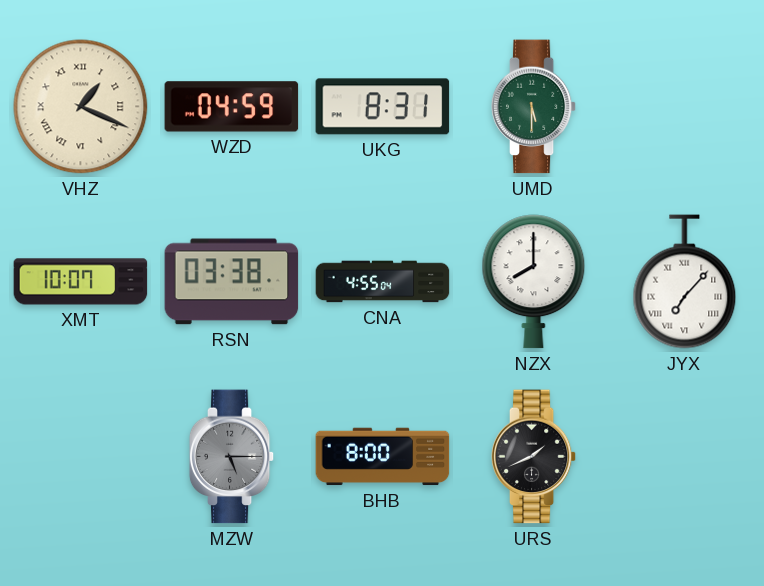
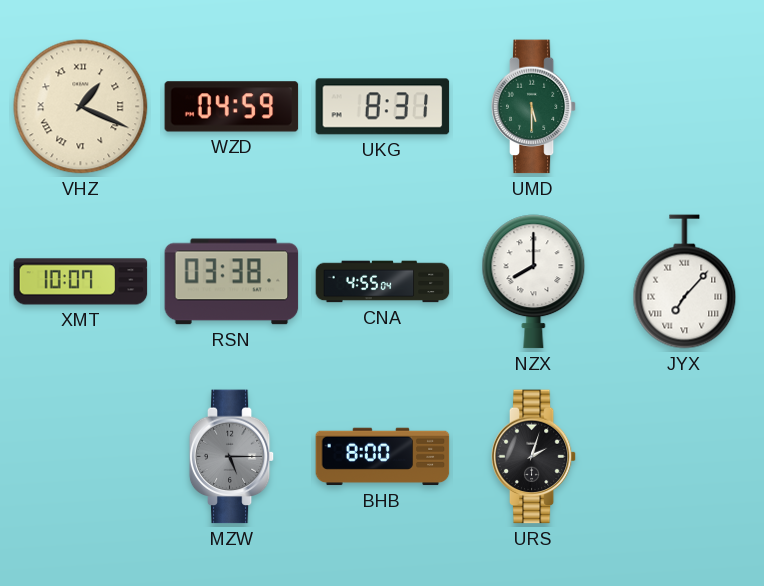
URS: 1:41 -> 2:03
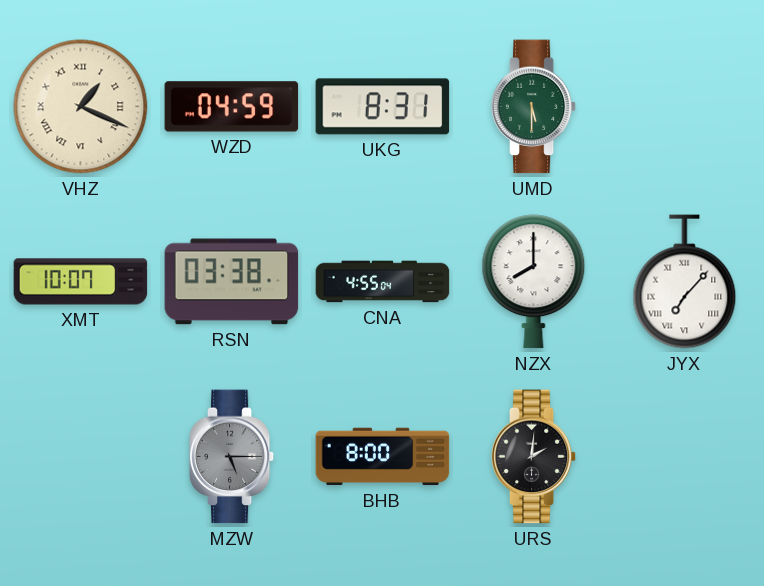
URS: 2:03 -> 2:01
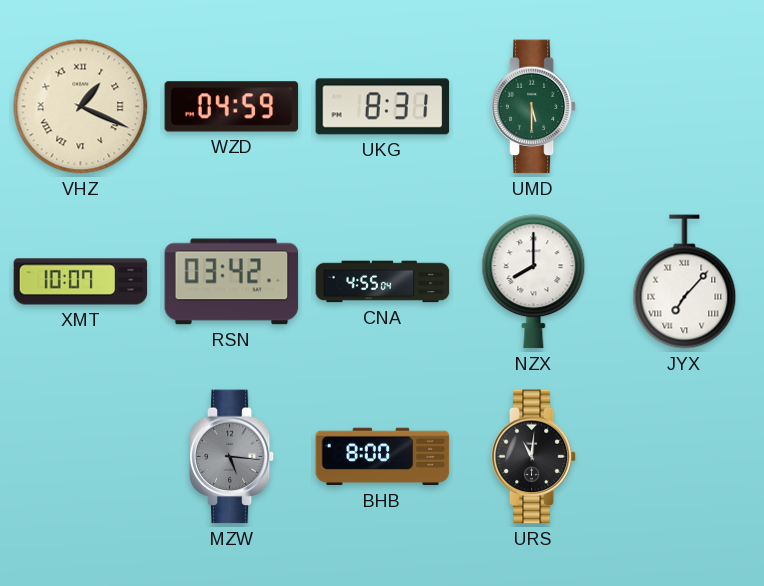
RSN: 03:38 -> 03:42
MZW: 5:15 -> 5:16
URS: 2:01 -> 11:01
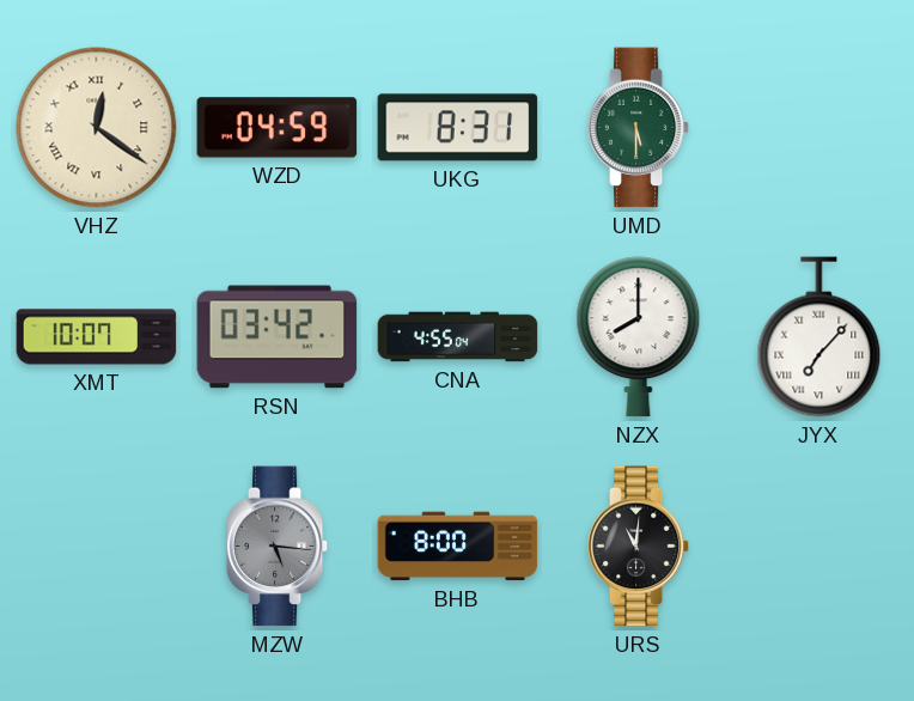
VHZ: 1:19 -> 12:21
